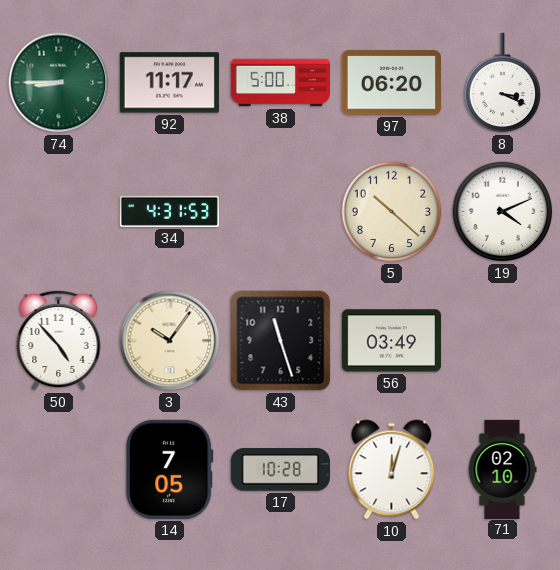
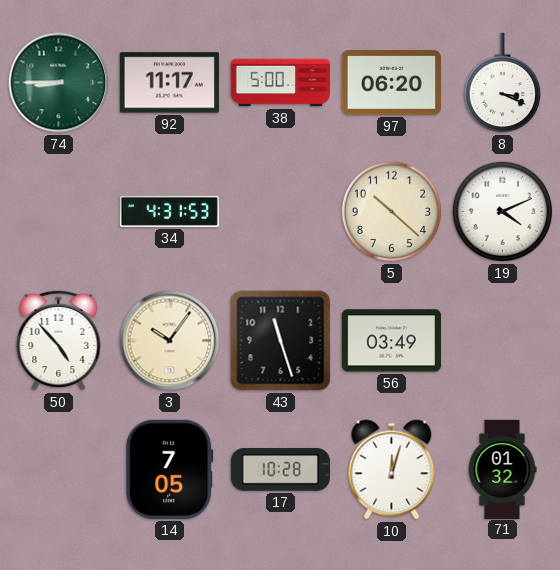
71: 02:10 -> 01:32
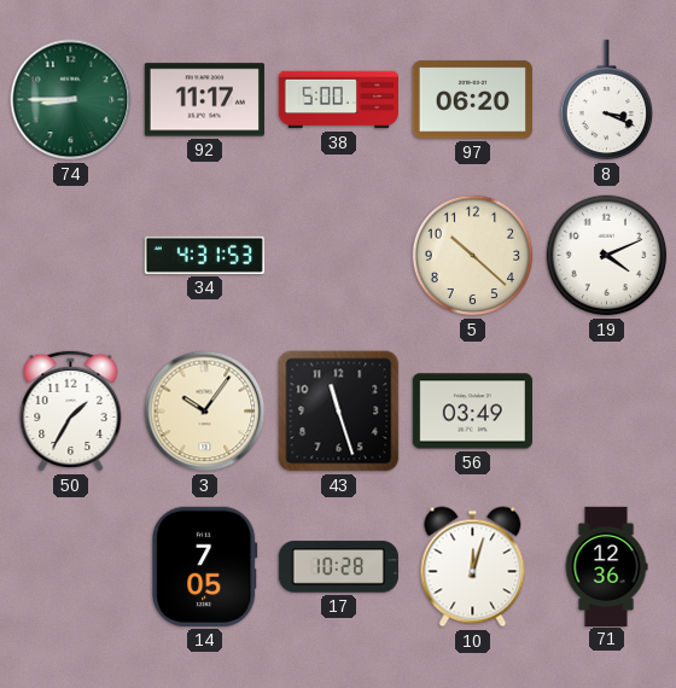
50: 4:53 -> 1:35
71: 01:32 -> 12:36
